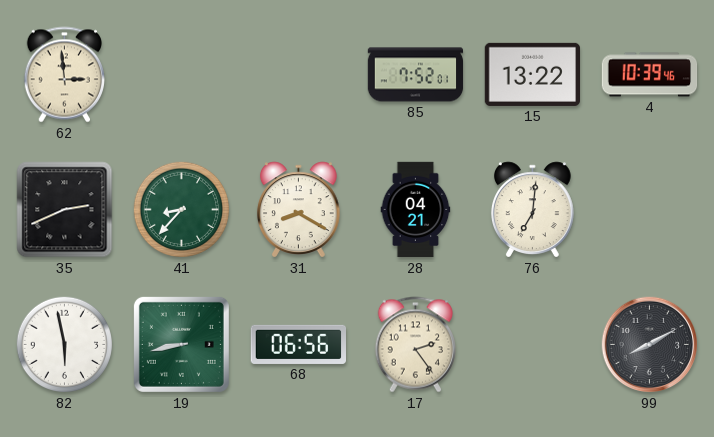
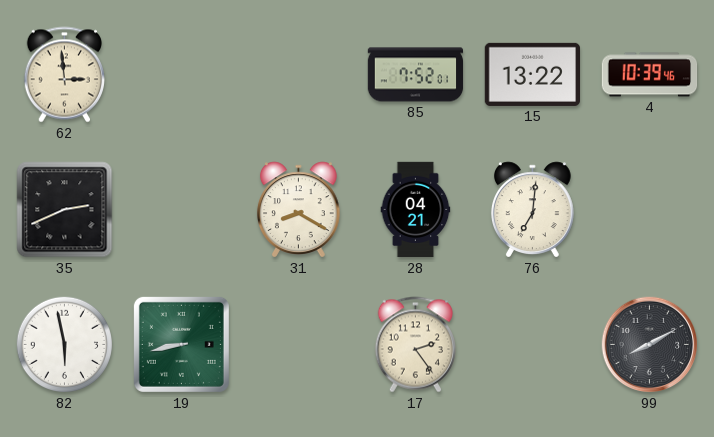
41: 8:37 -> none
68: 06:56 -> none
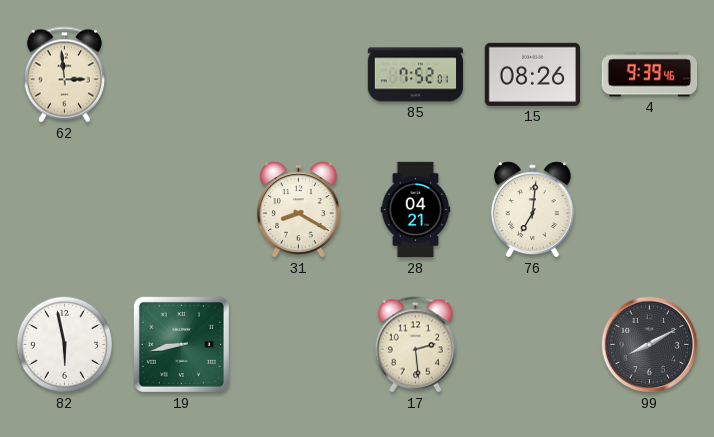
15: 13:22 -> 08:26
4: 10:39 -> 9:39
35: 2:41 -> none
17: 2:24 -> 2:29
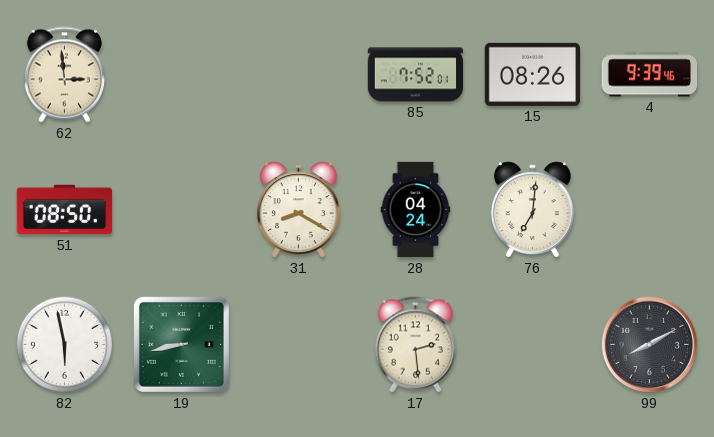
51: none -> 08:50
28: 04:21 -> 04:24
